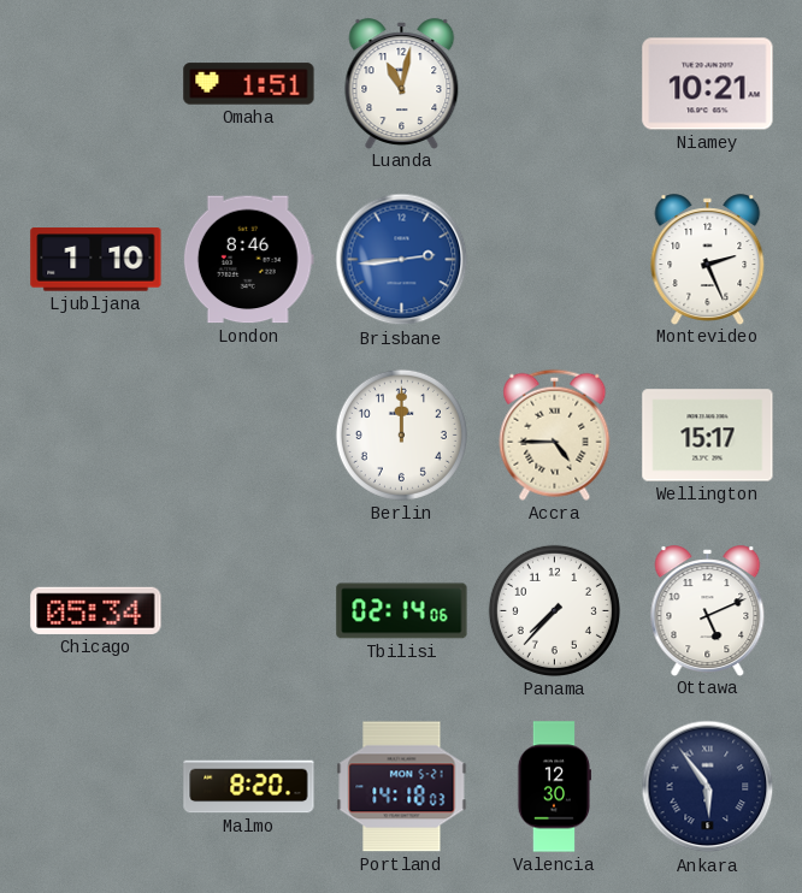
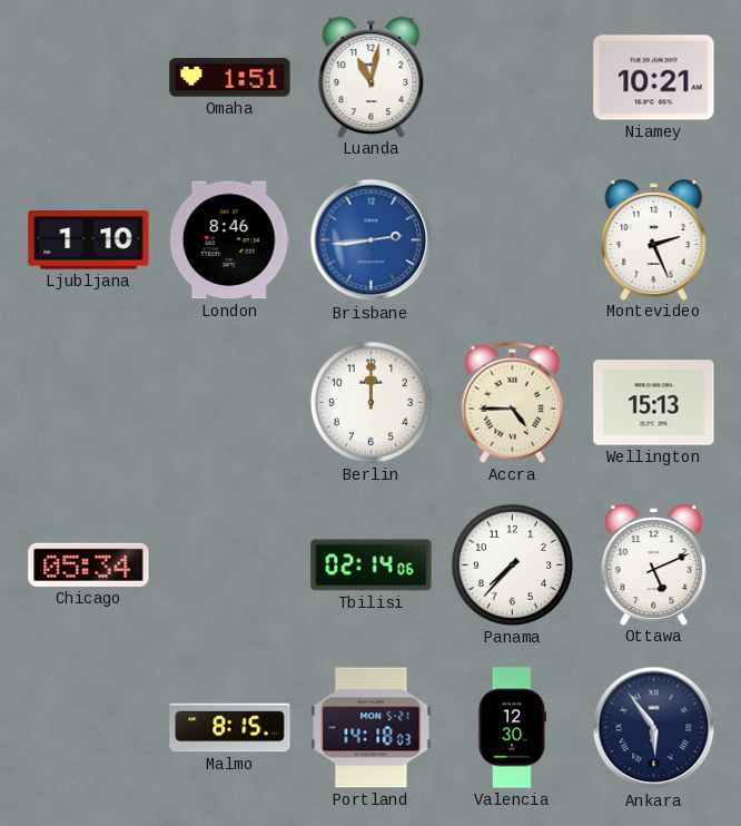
Wellington: 15:17 -> 15:13
Malmo: 8:20 -> 8:15
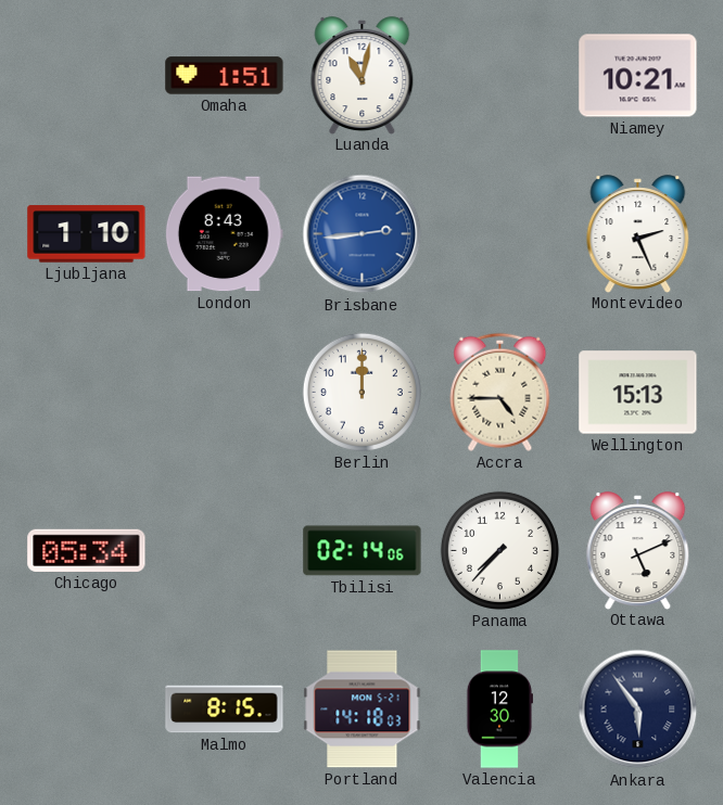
London: 8:46 -> 8:43
